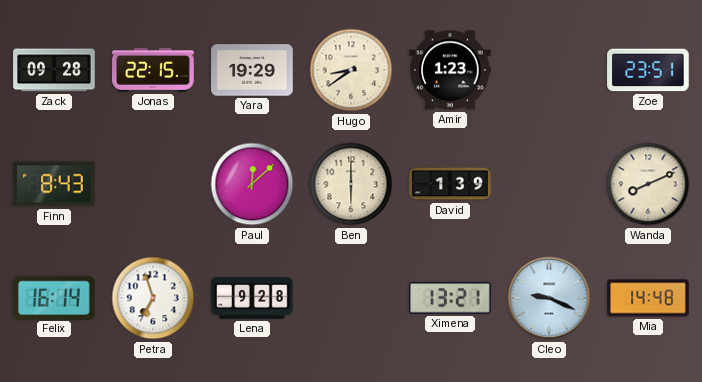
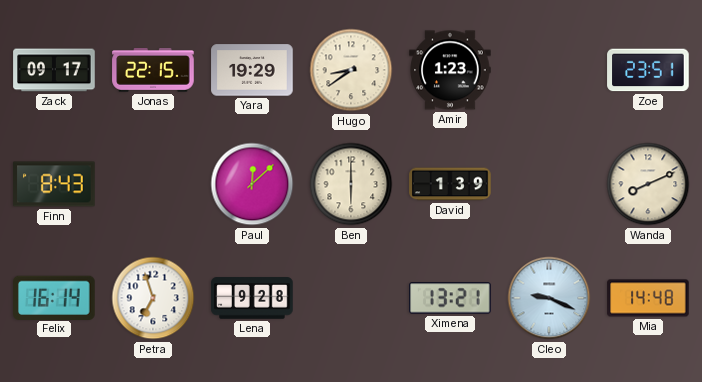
Zack: 09:28 -> 09:17
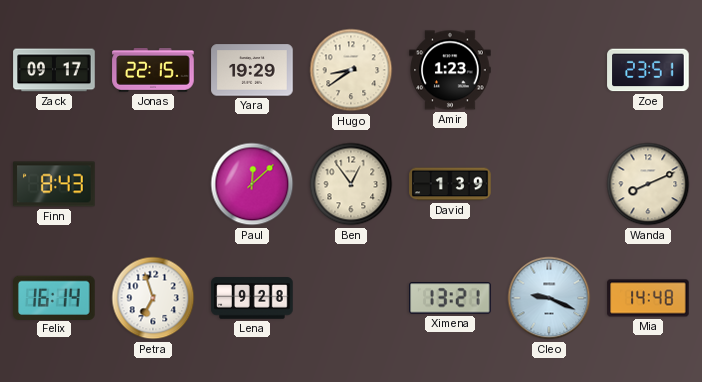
Ben: 6:00 -> 12:54
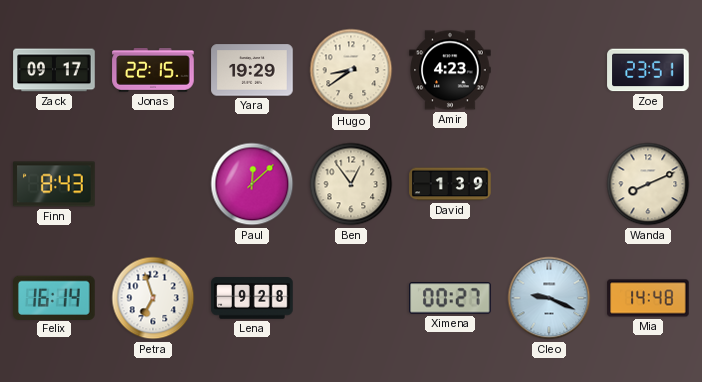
Amir: 1:23 -> 4:23
Ximena: 13:21 -> 00:27
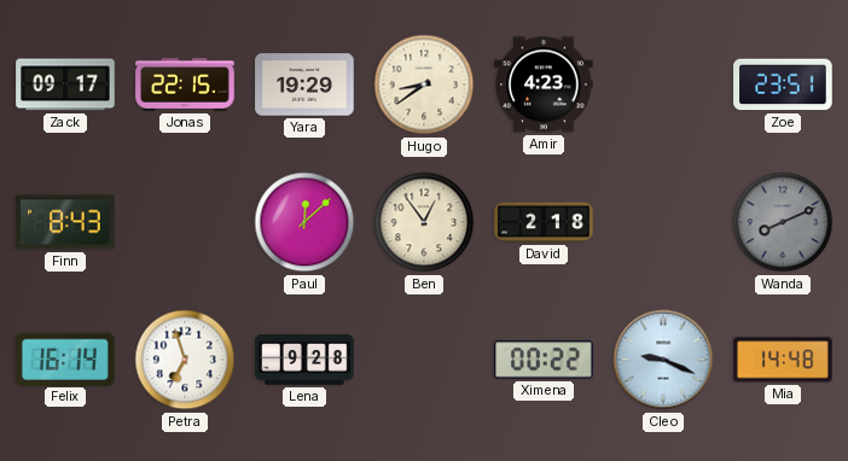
David: 1:39 -> 2:18
Wanda dial: cream -> grey
Ximena: 00:27 -> 00:22
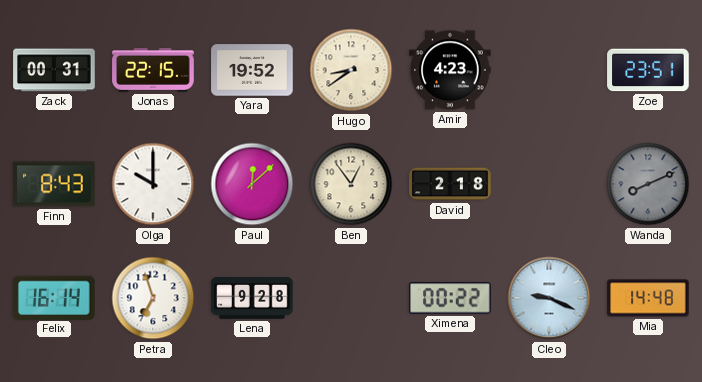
Zack: 09:17 -> 00:31
Yara: 19:29 -> 19:52
Olga: none -> 10:00
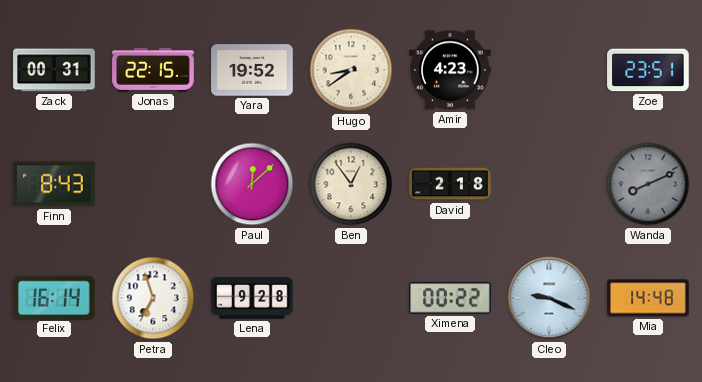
Olga: 10:00 -> none
